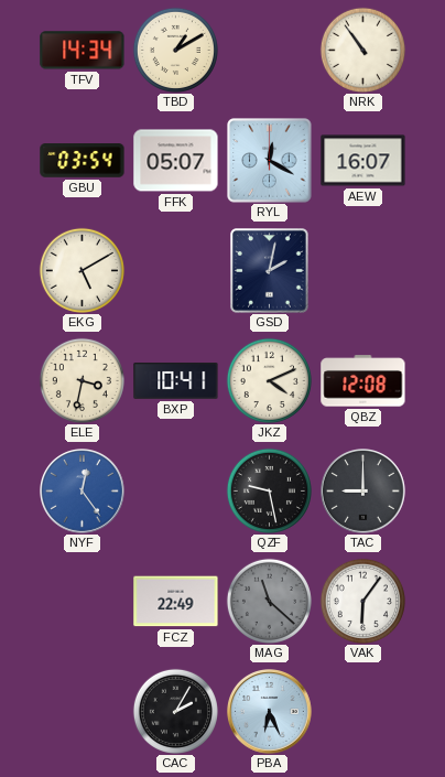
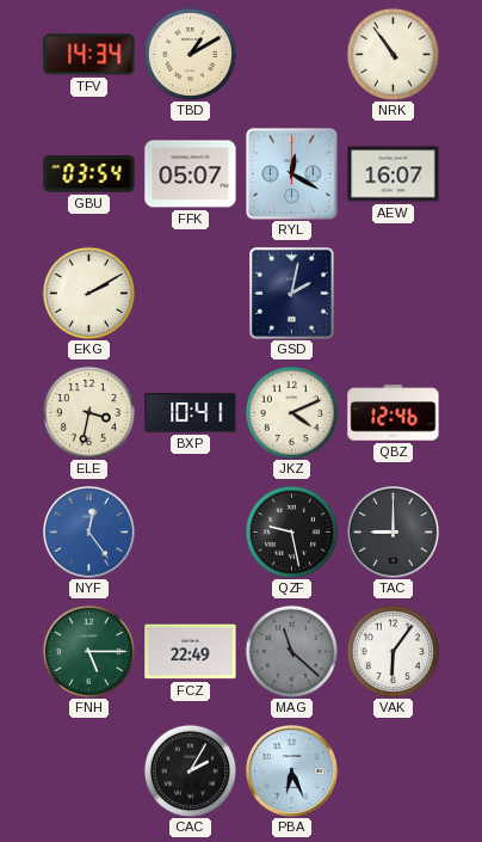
EKG: 5:10 -> 2:10
QBZ: 12:08 -> 12:46
FNH: none -> 5:15
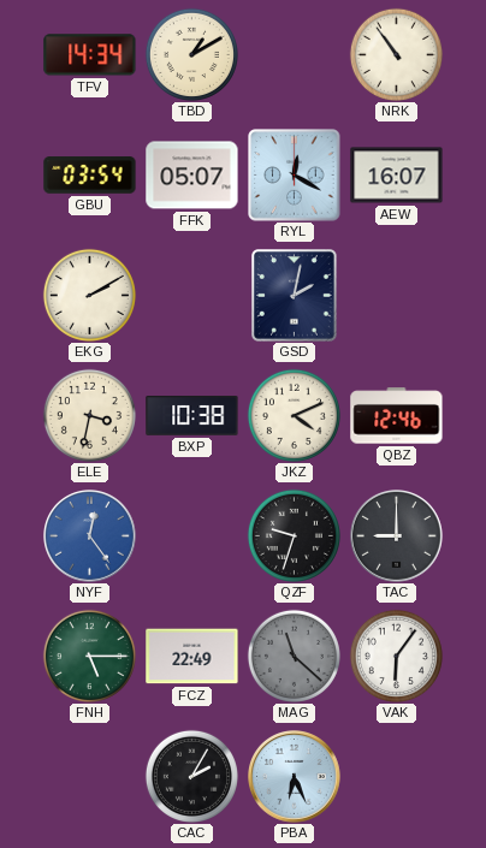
BXP: 10:41 -> 10:38
QZF: 9:28 -> 9:33
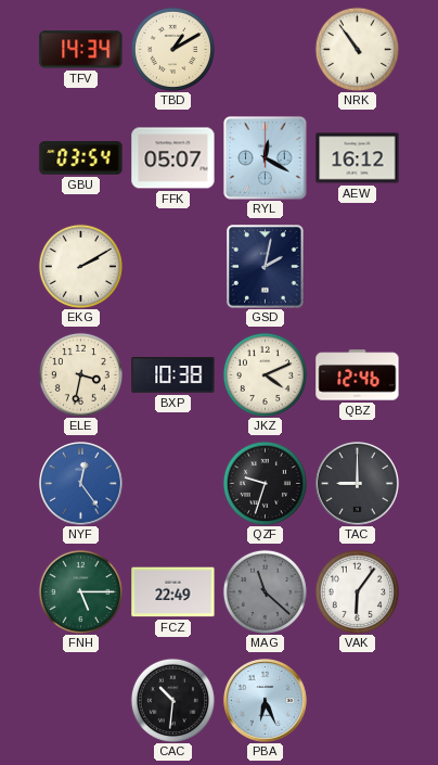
AEW: 16:07 -> 16:12
CAC: 2:05 -> 10:31
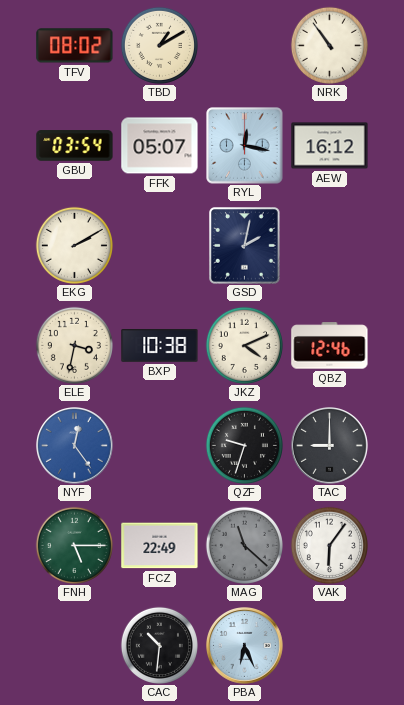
TFV: 14:34 -> 08:02
RYL: 12:20 -> 12:17
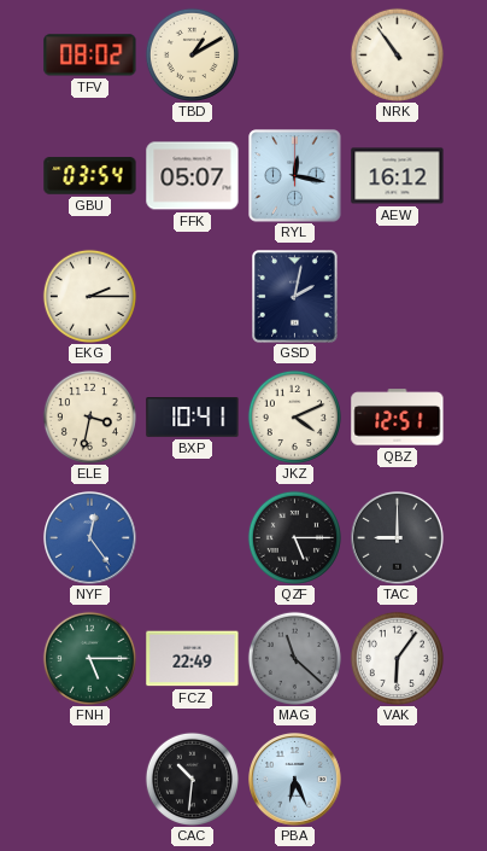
EKG: 2:10 -> 2:15
BXP: 10:38 -> 10:41
QBZ: 12:46 -> 12:51
QZF: 9:33 -> 5:15
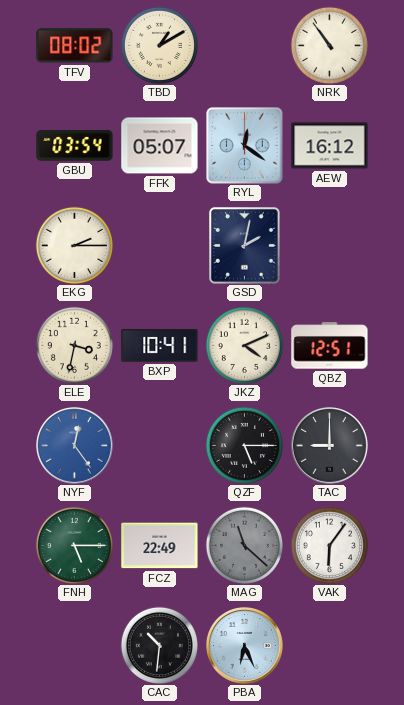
RYL: 12:17 -> 12:21
